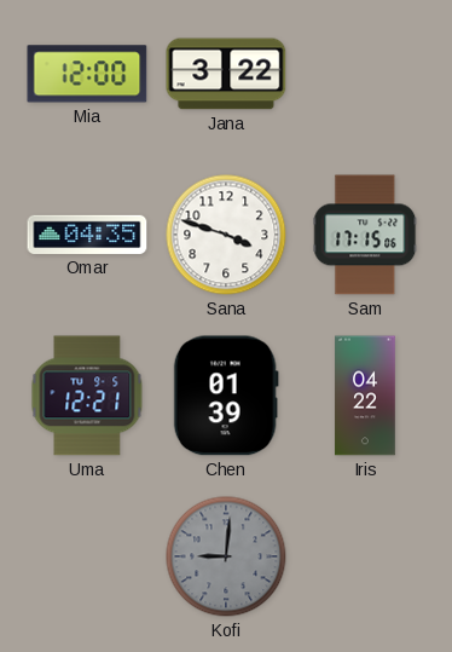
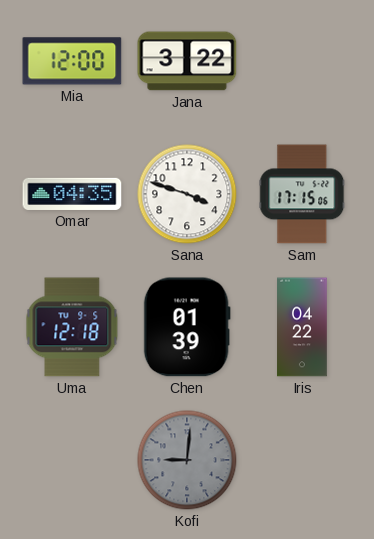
Uma: 12:21 -> 12:18
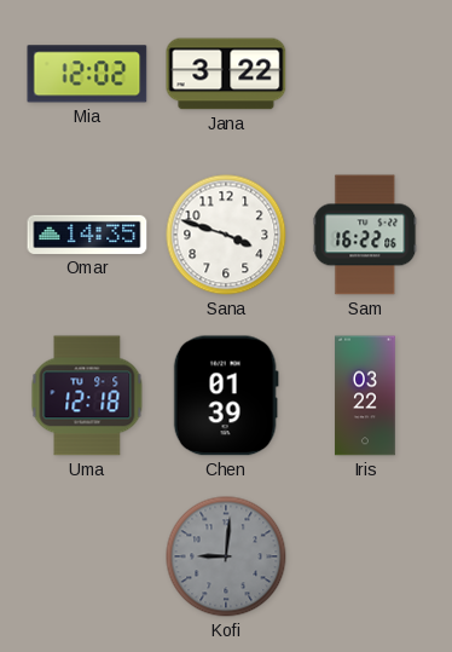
Mia: 12:00 -> 12:02
Omar: 04:35 -> 14:35
Sam: 17:15 -> 16:22
Iris: 04:22 -> 03:22
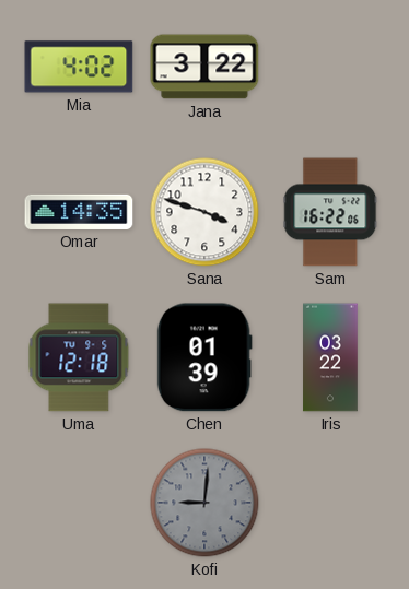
Mia: 12:02 -> 4:02
